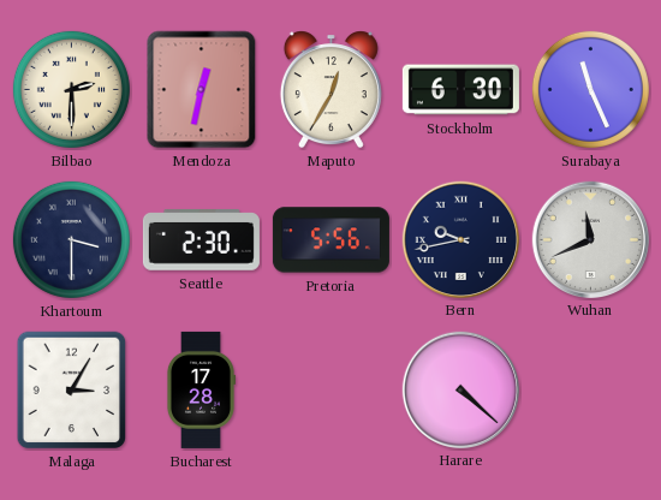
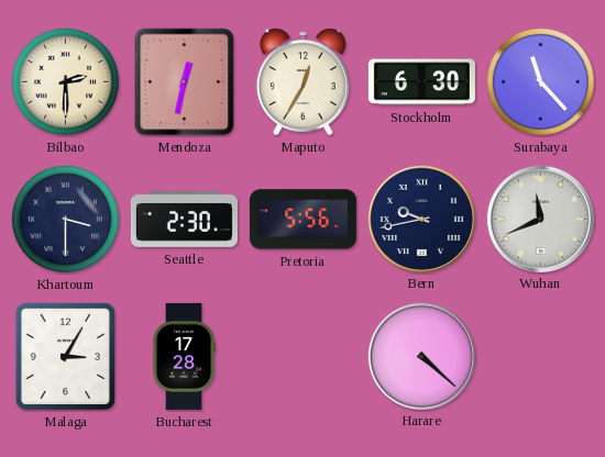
Surabaya: 11:26 -> 11:23
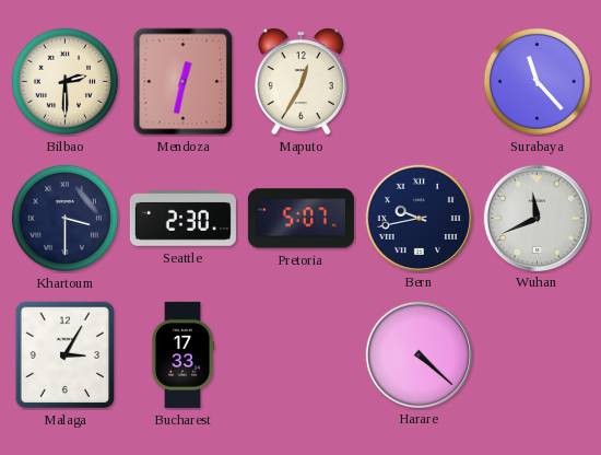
Stockholm: 6:30 -> none
Pretoria: 5:56 -> 5:07
Bucharest: 17:28 -> 17:33
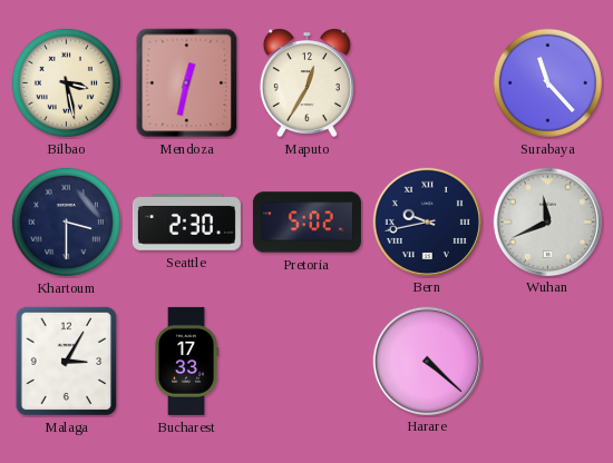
Bilbao: 2:30 -> 3:28
Pretoria: 5:07 -> 5:02
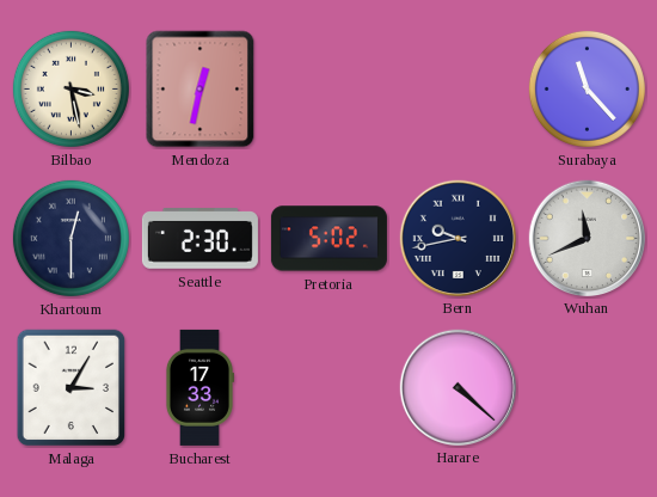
Maputo: 12:35 -> none
Khartoum: 3:30 -> 12:30
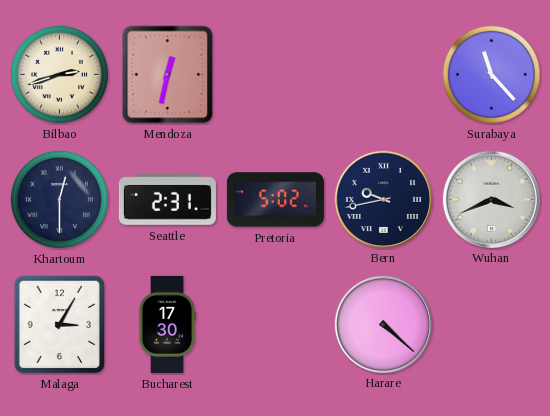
Bilbao: 3:28 -> 2:42
Seattle: 2:30 -> 2:31
Wuhan: 11:41 -> 3:41
Bucharest: 17:33 -> 17:30
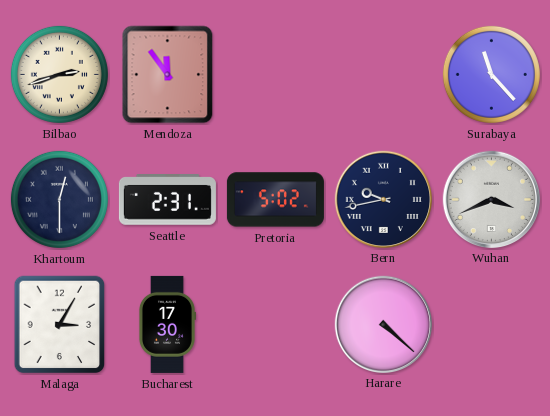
Mendoza: 12:32 -> 11:54
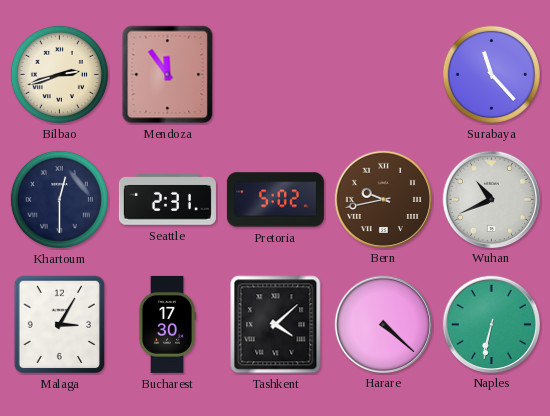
Bern dial: navy -> brown
Wuhan: 3:41 -> 10:41
Tashkent: none -> 4:08
Naples: none -> 6:32
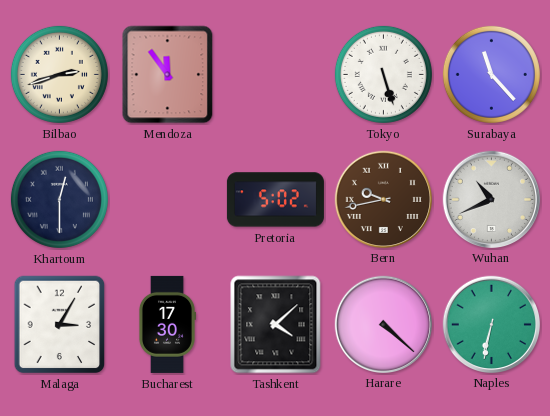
Tokyo: none -> 5:27
Seattle: 2:31 -> none
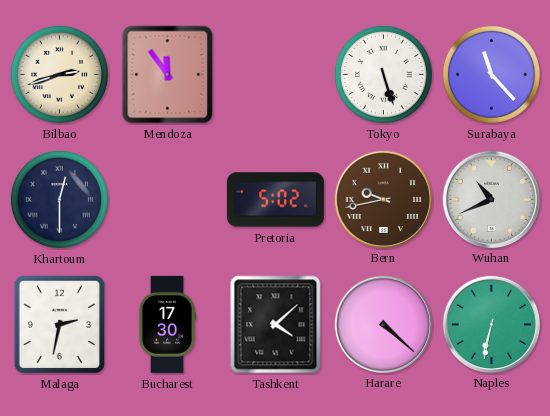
Malaga: 3:05 -> 2:32
